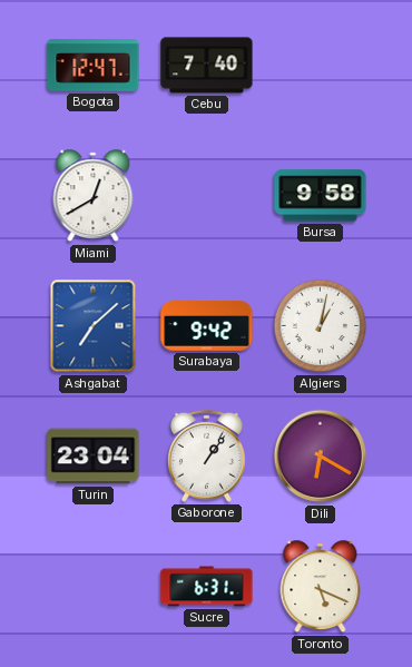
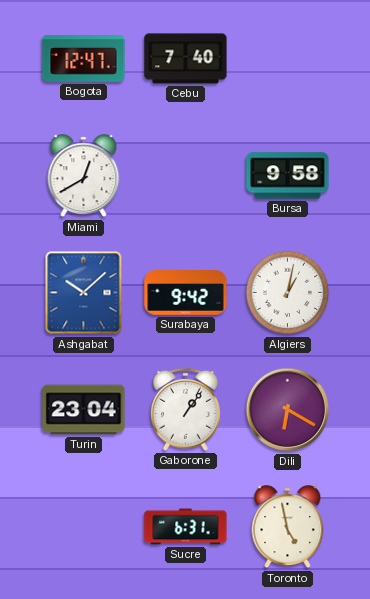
Ashgabat: 7:08 -> 10:08
Toronto: 5:19 -> 4:58
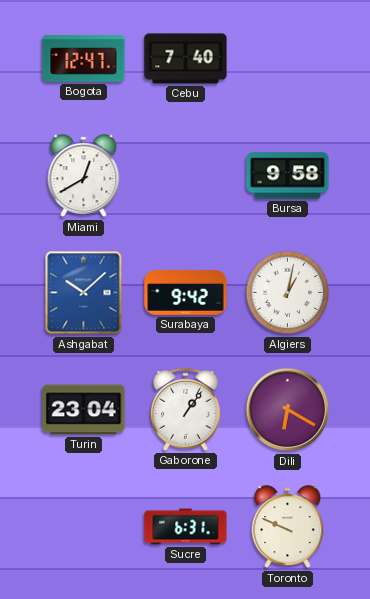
Toronto: 4:58 -> 9:49
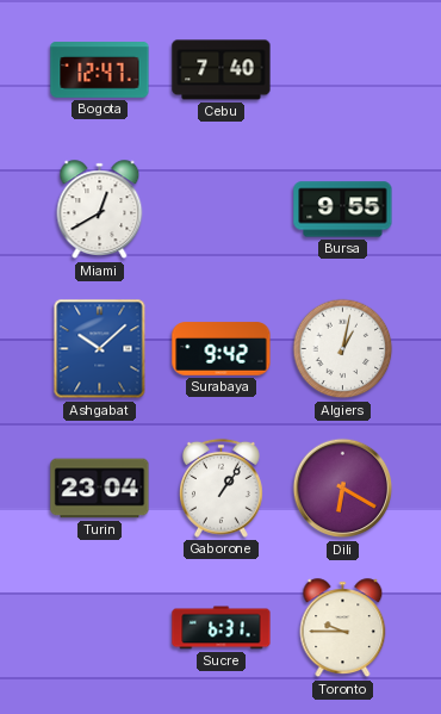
Bursa: 9:58 -> 9:55
Toronto: 9:49 -> 9:45
